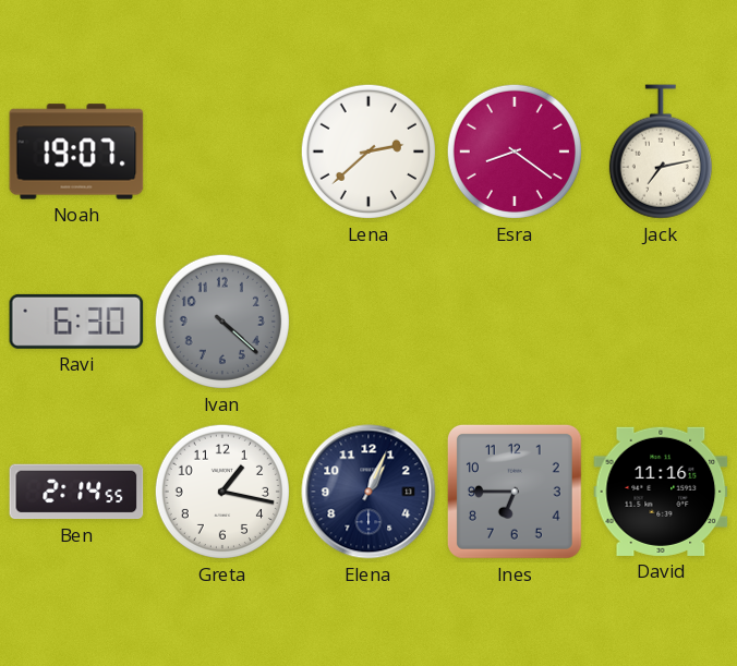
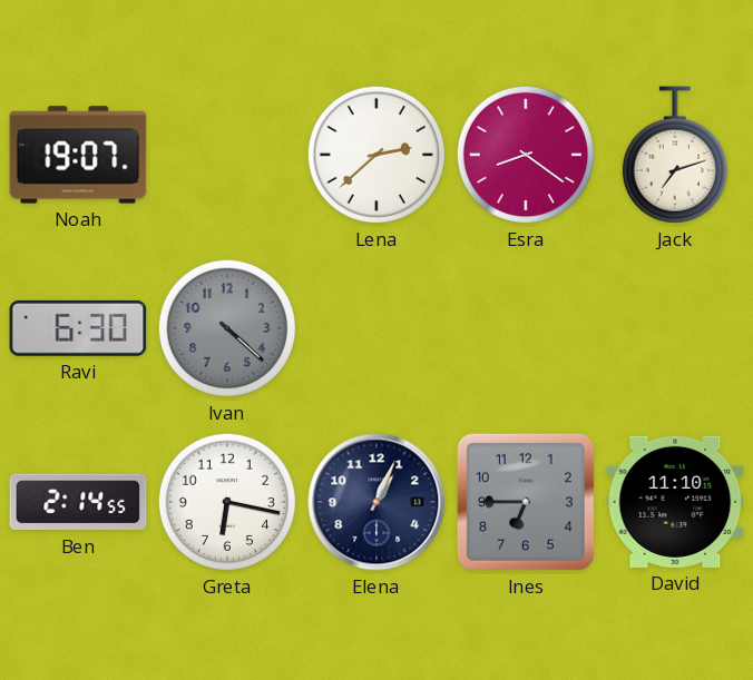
Jack: 7:13 -> 7:12
Greta: 1:17 -> 6:17
David: 11:16 -> 11:10
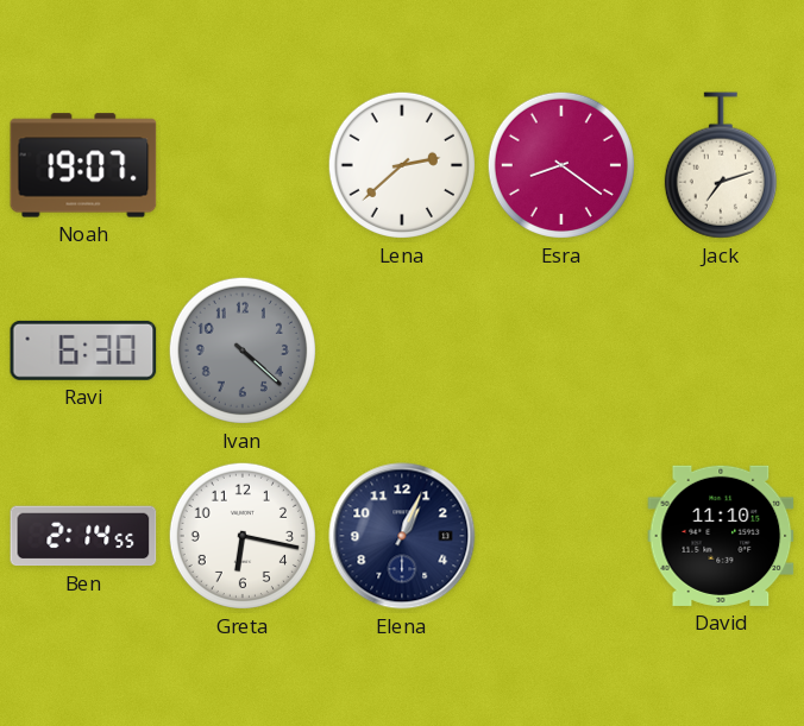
Ines: 6:45 -> none
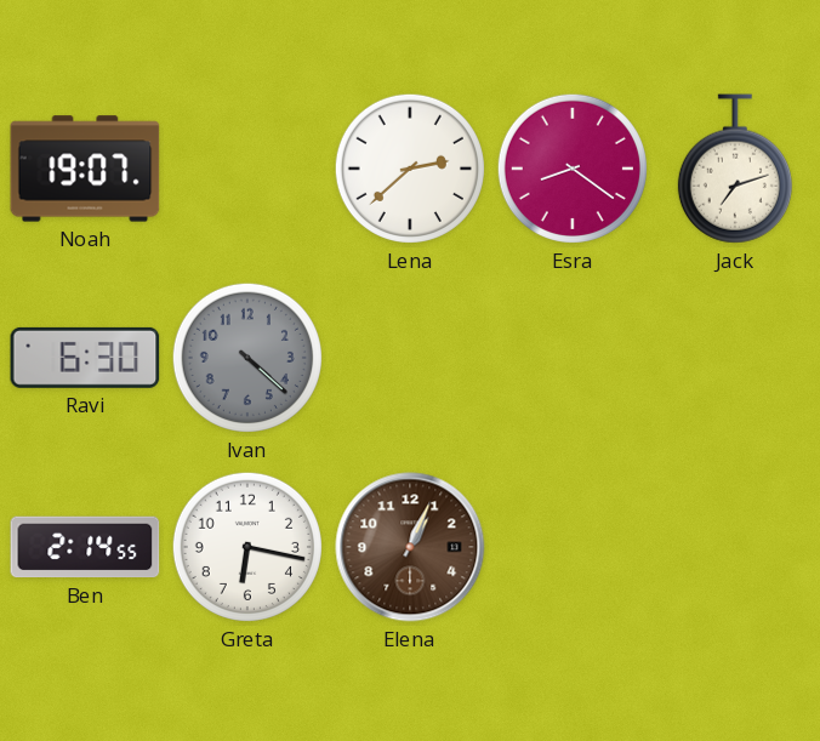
Elena dial: navy -> brown
David: 11:10 -> none
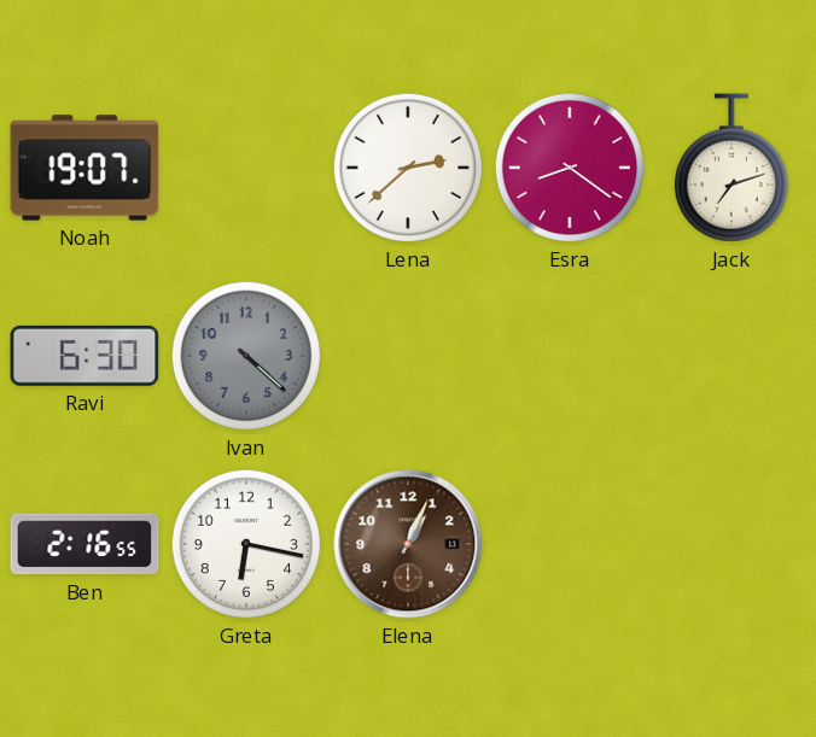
Ben: 2:14 -> 2:16
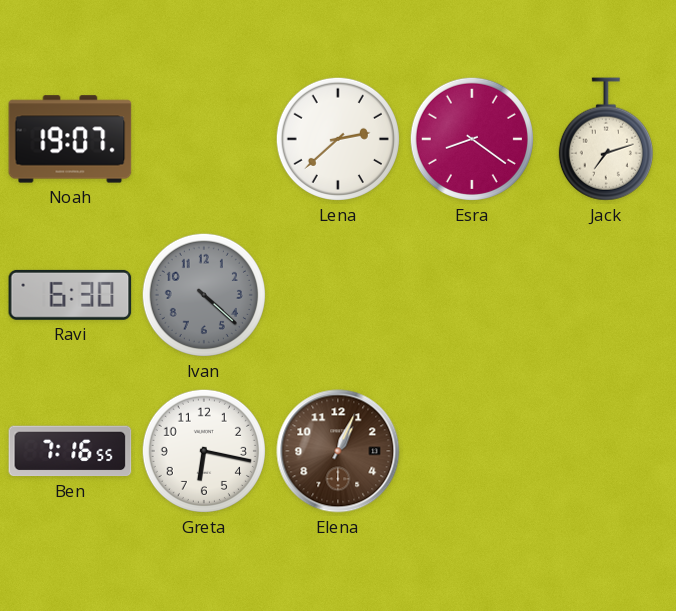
Ben: 2:16 -> 7:16
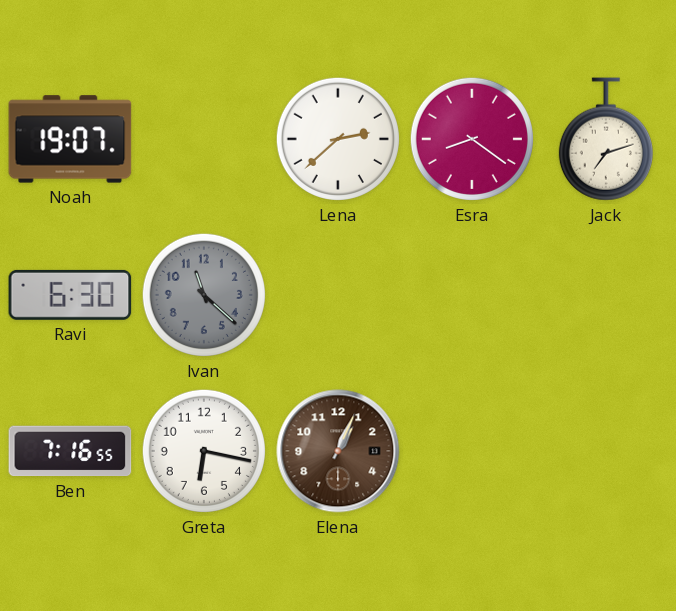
Ivan: 4:22 -> 11:22
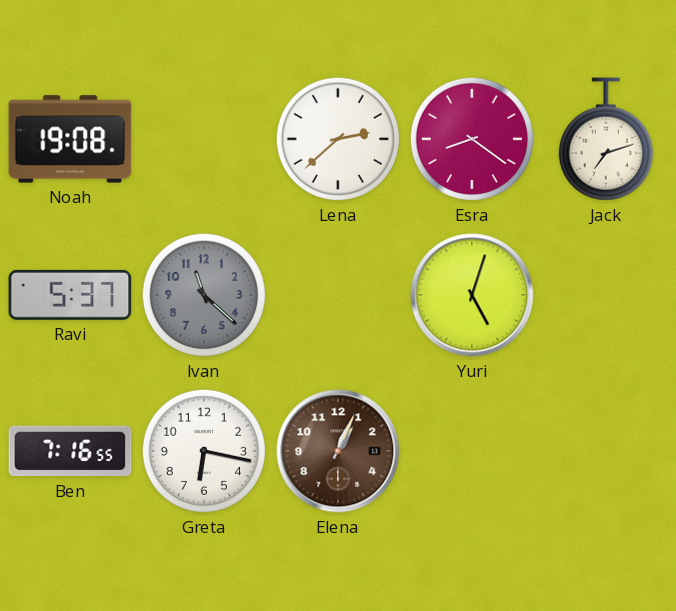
Noah: 19:07 -> 19:08
Ravi: 6:30 -> 5:37
Yuri: none -> 5:03
